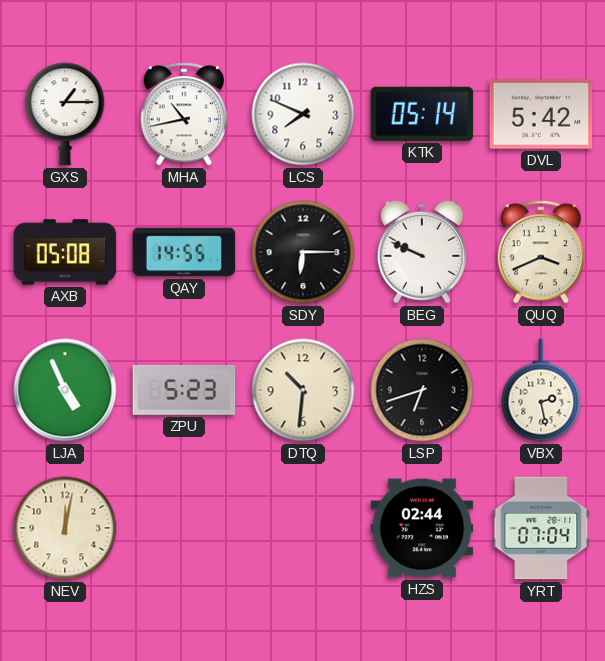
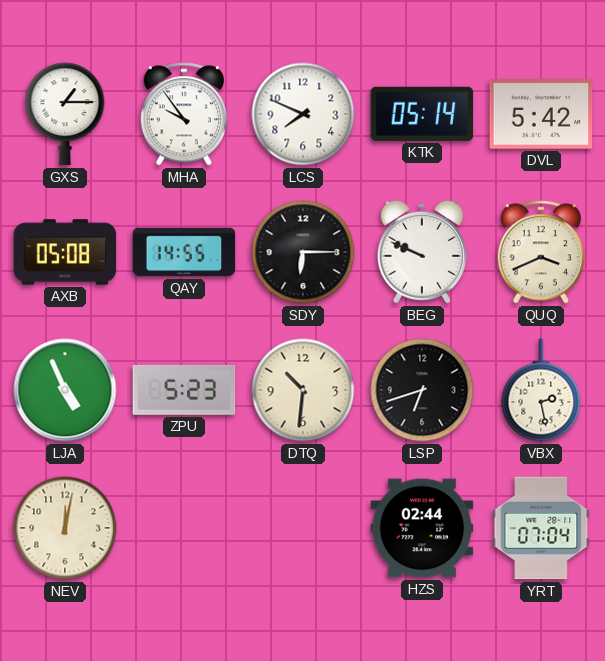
MHA: 10:43 -> 9:54
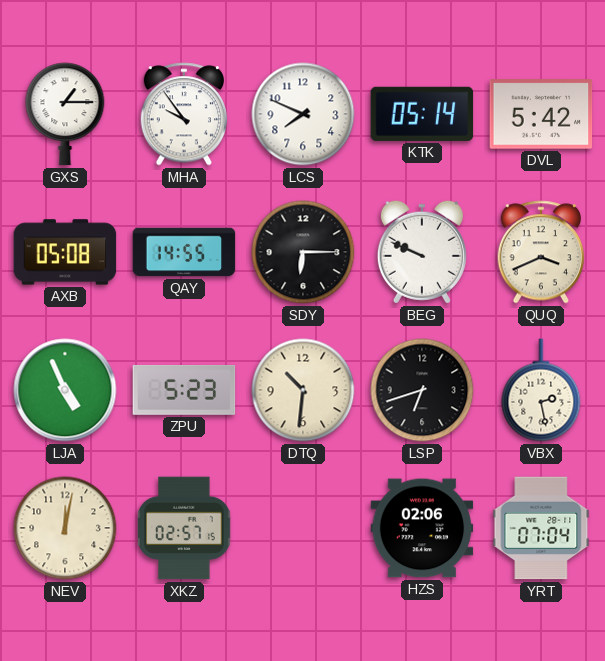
XKZ: none -> 02:57
HZS: 02:44 -> 02:06
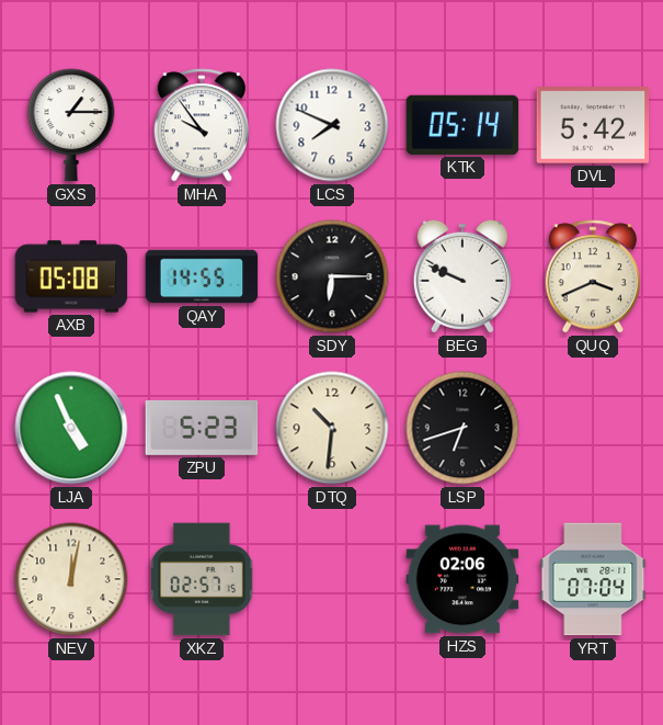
VBX: 2:28 -> none
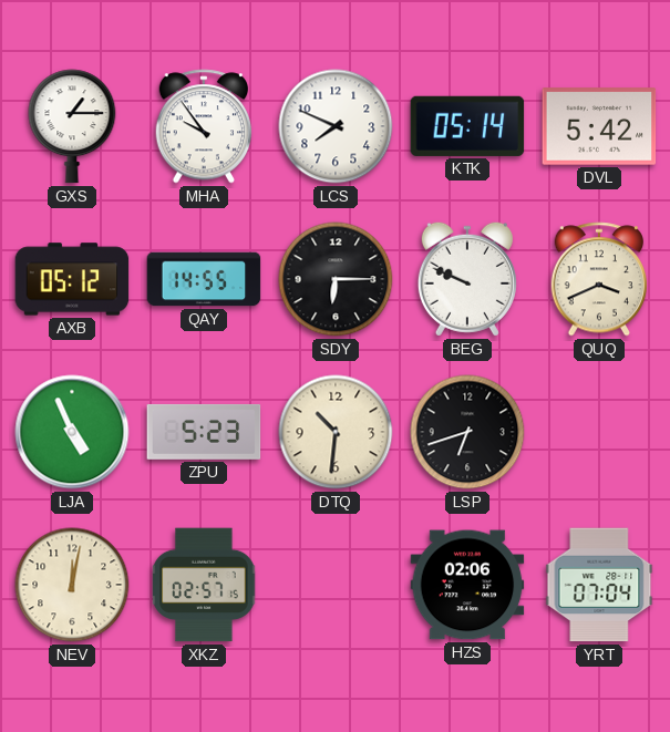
AXB: 05:08 -> 05:12
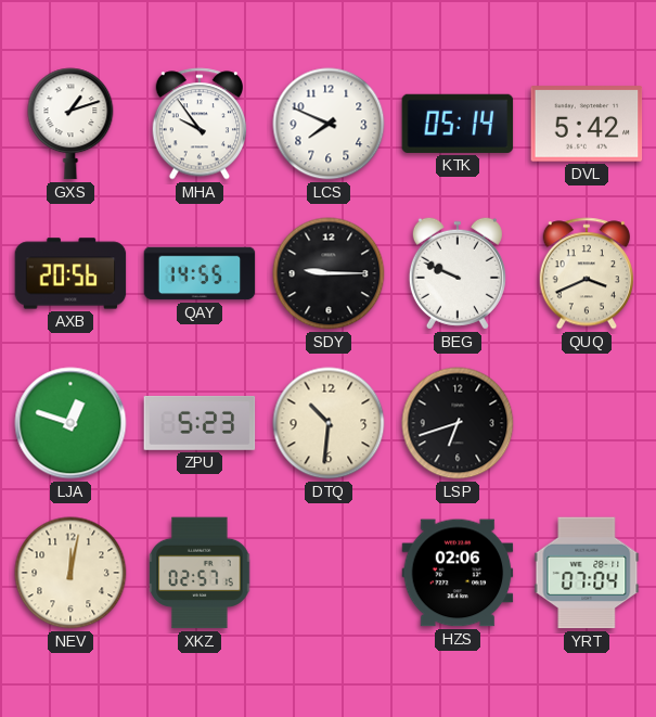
GXS: 1:15 -> 1:12
AXB: 05:12 -> 20:56
SDY: 6:15 -> 9:15
LJA: 4:56 -> 12:48
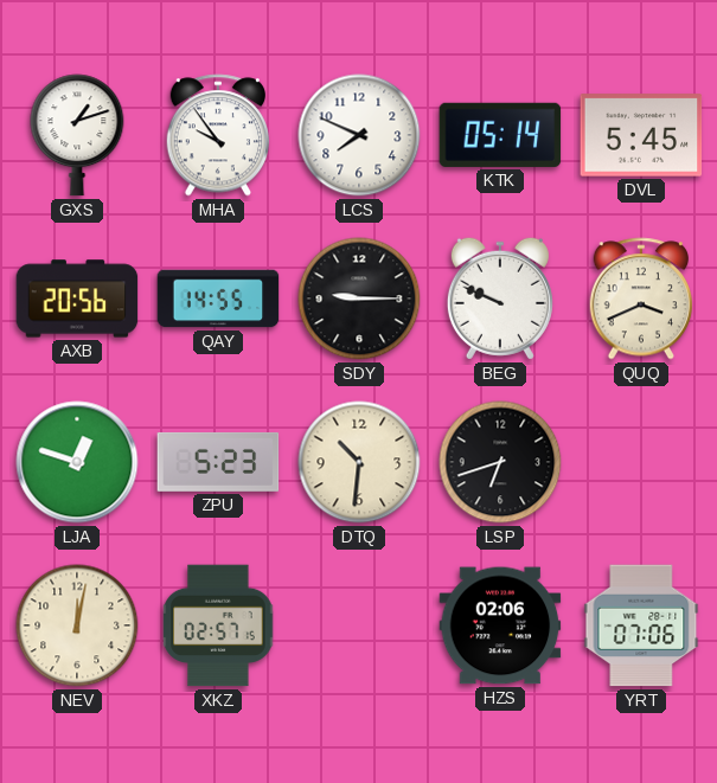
DVL: 5:42 -> 5:45
YRT: 07:04 -> 07:06
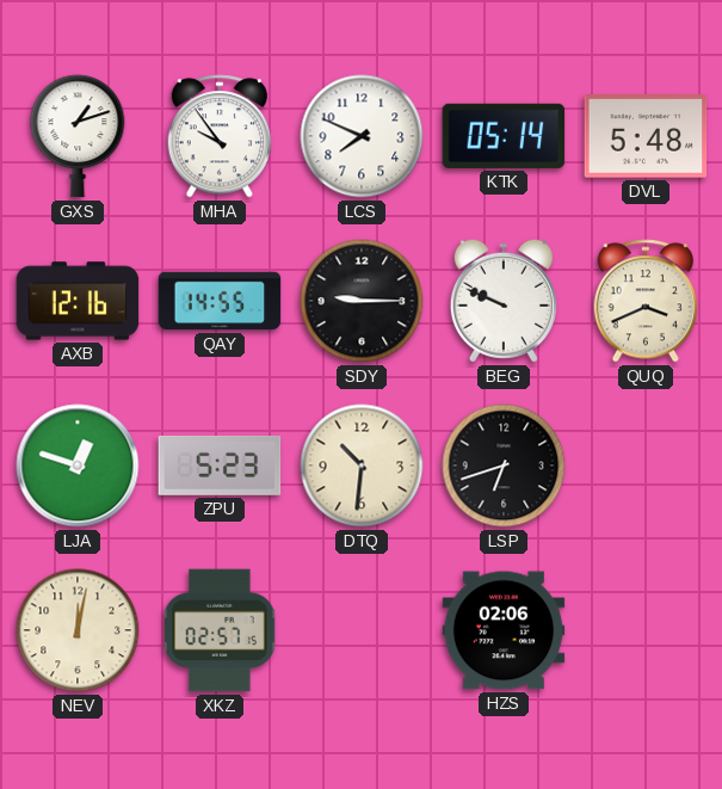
DVL: 5:45 -> 5:48
AXB: 20:56 -> 12:16
YRT: 07:06 -> none
